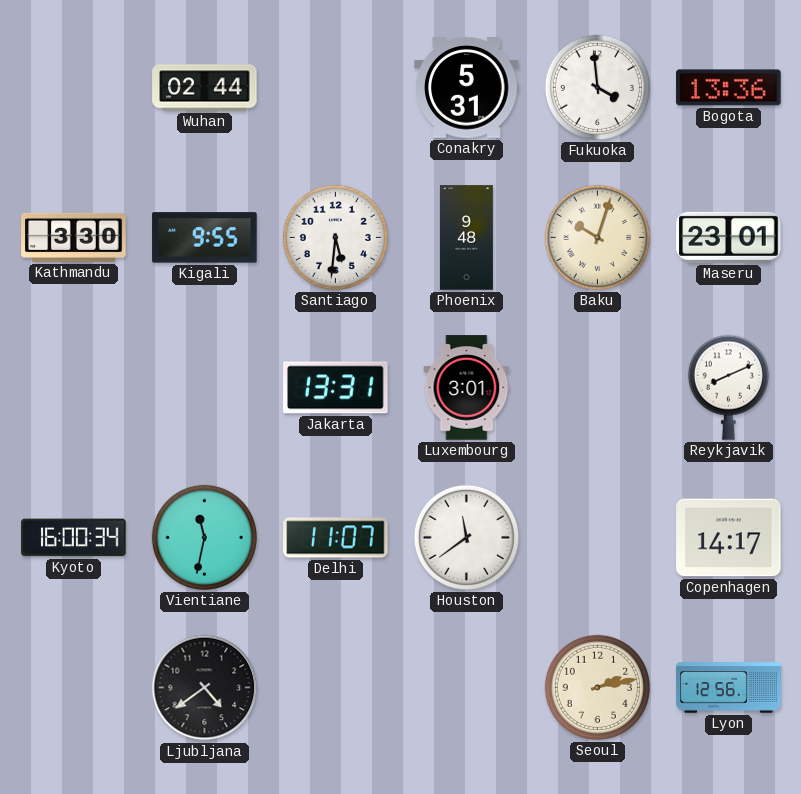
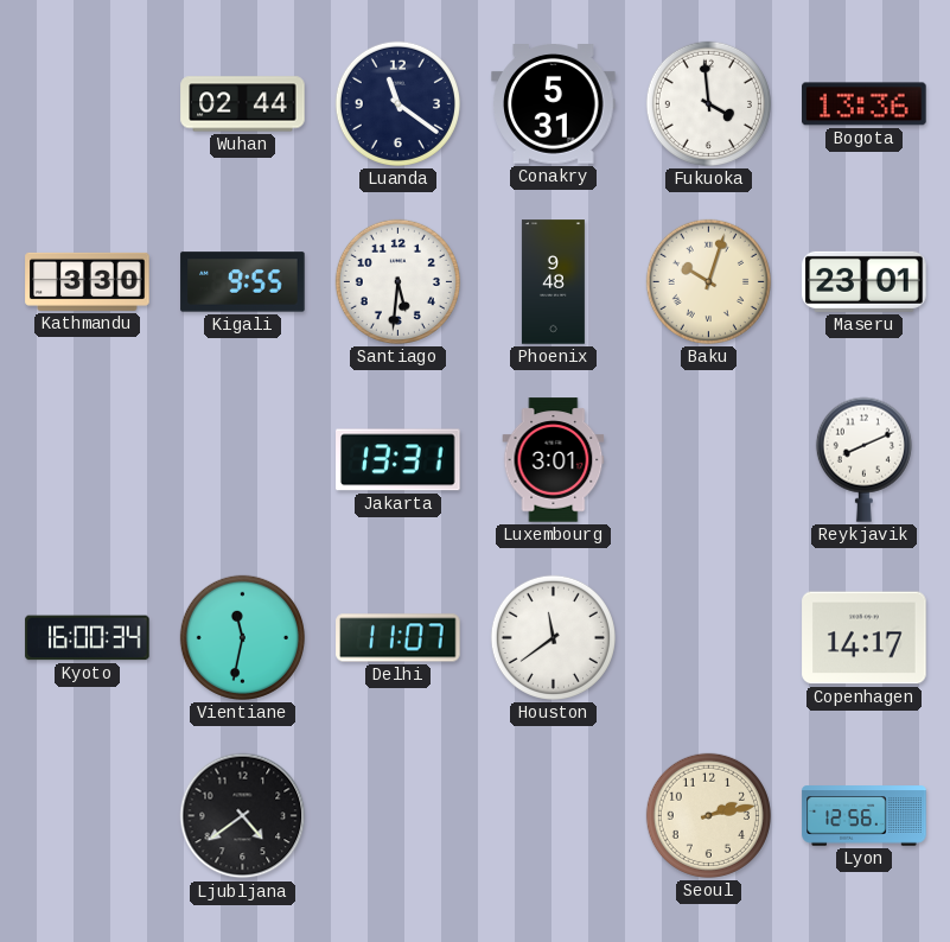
Luanda: none -> 11:21
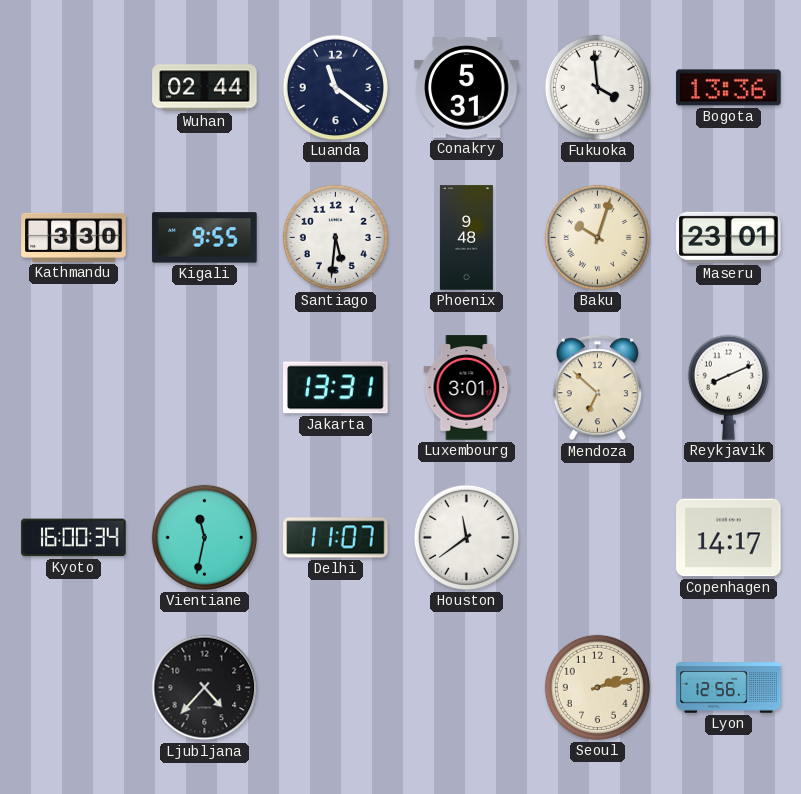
Mendoza: none -> 6:52
Ljubljana: 4:39 -> 4:37
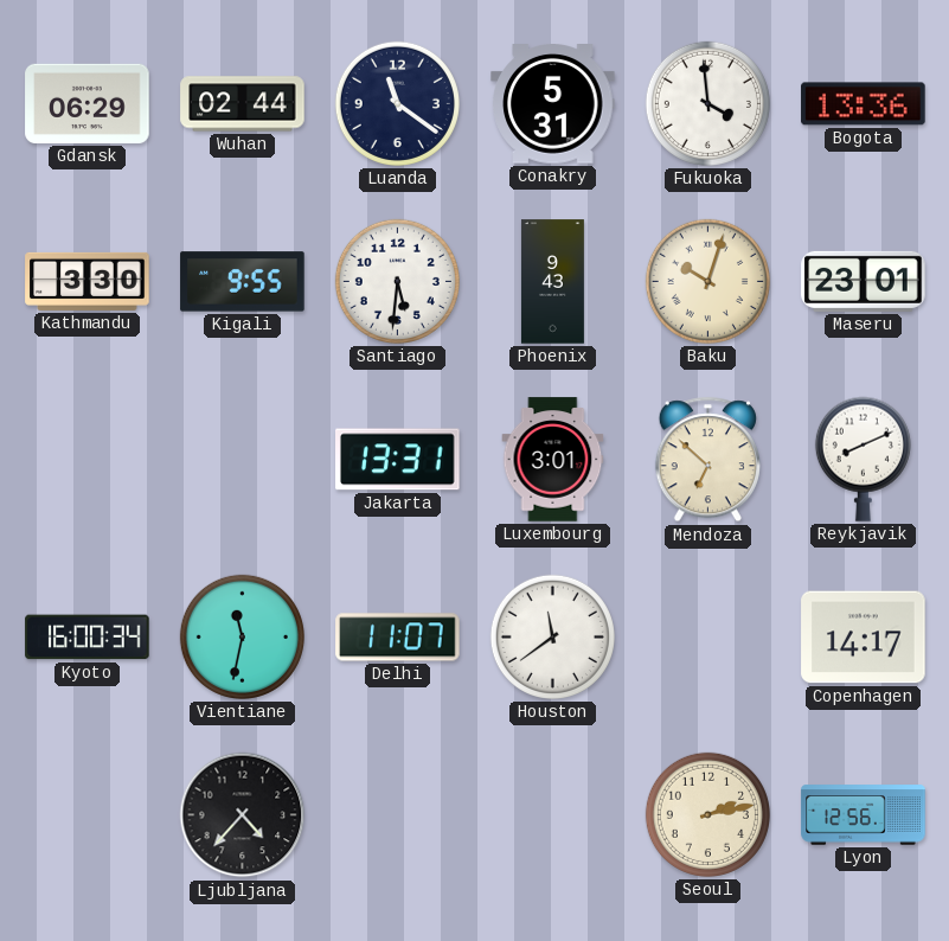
Gdansk: none -> 06:29
Phoenix: 9:48 -> 9:43
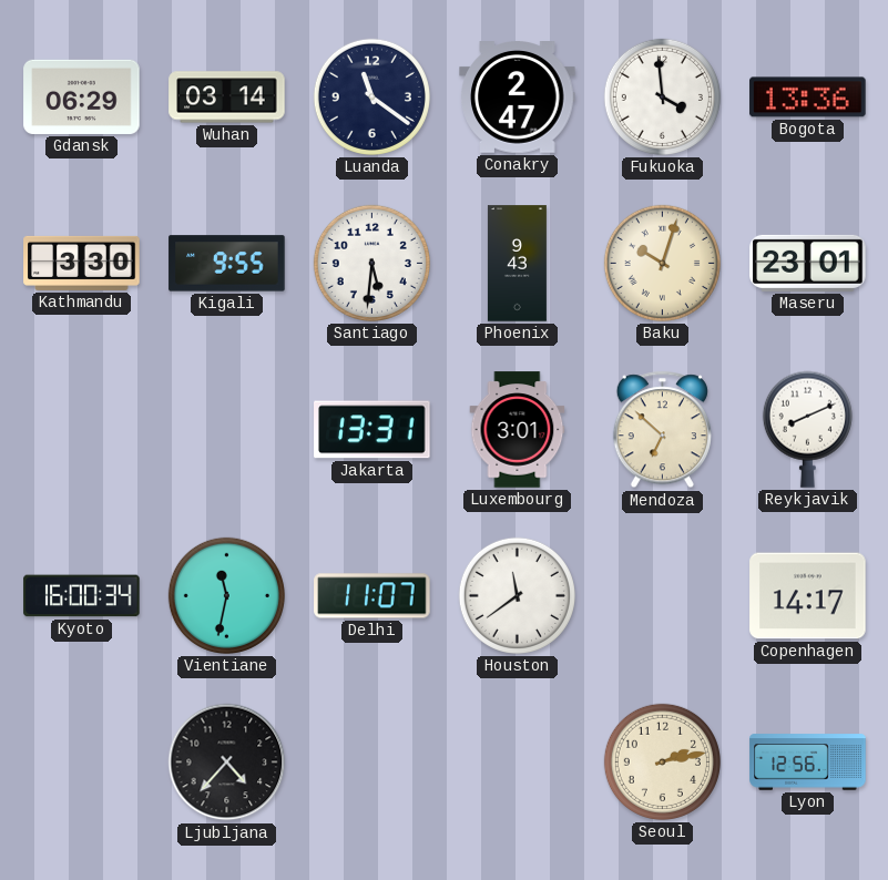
Wuhan: 02:44 -> 03:14
Conakry: 5:31 -> 2:47
